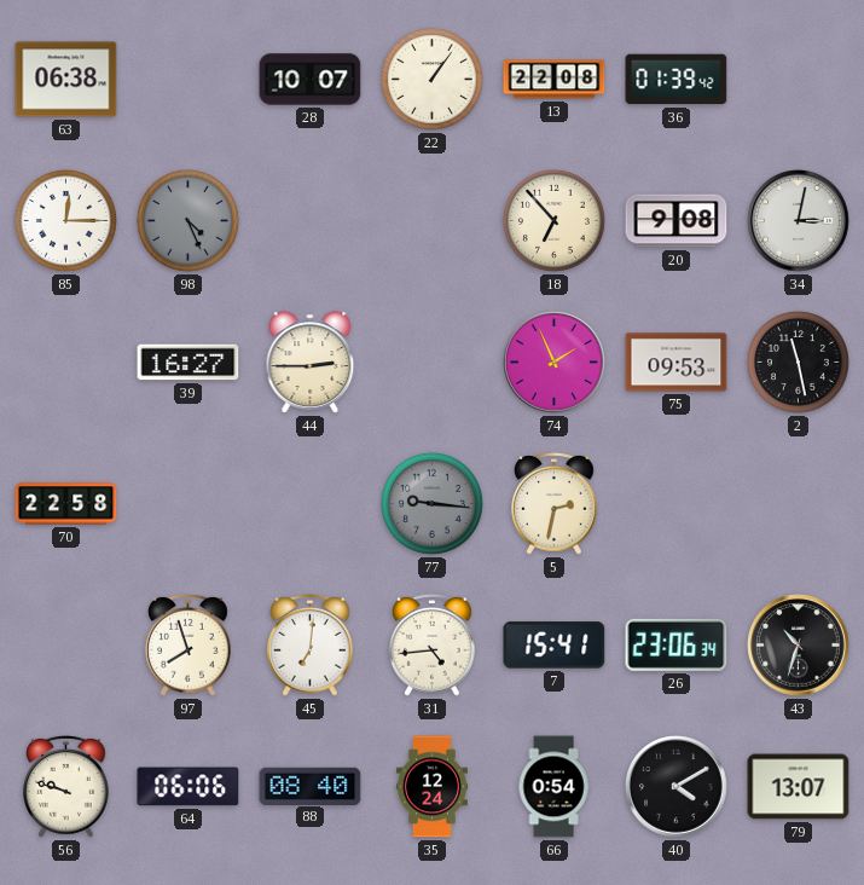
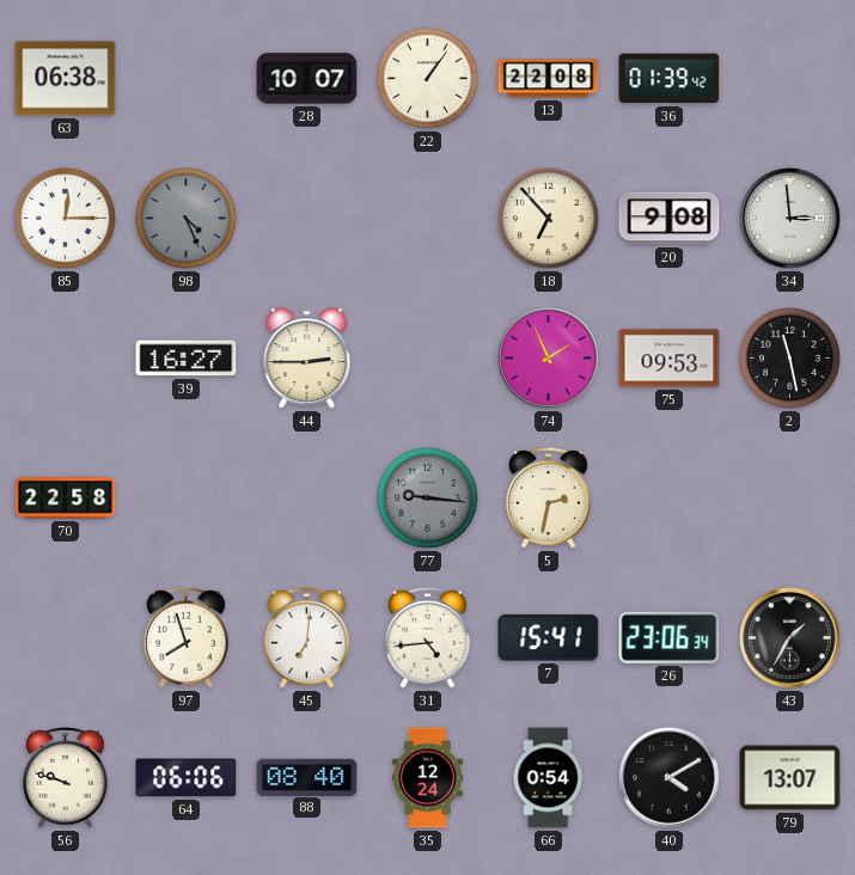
34: 3:02 -> 2:59
43: 10:33 -> 1:35
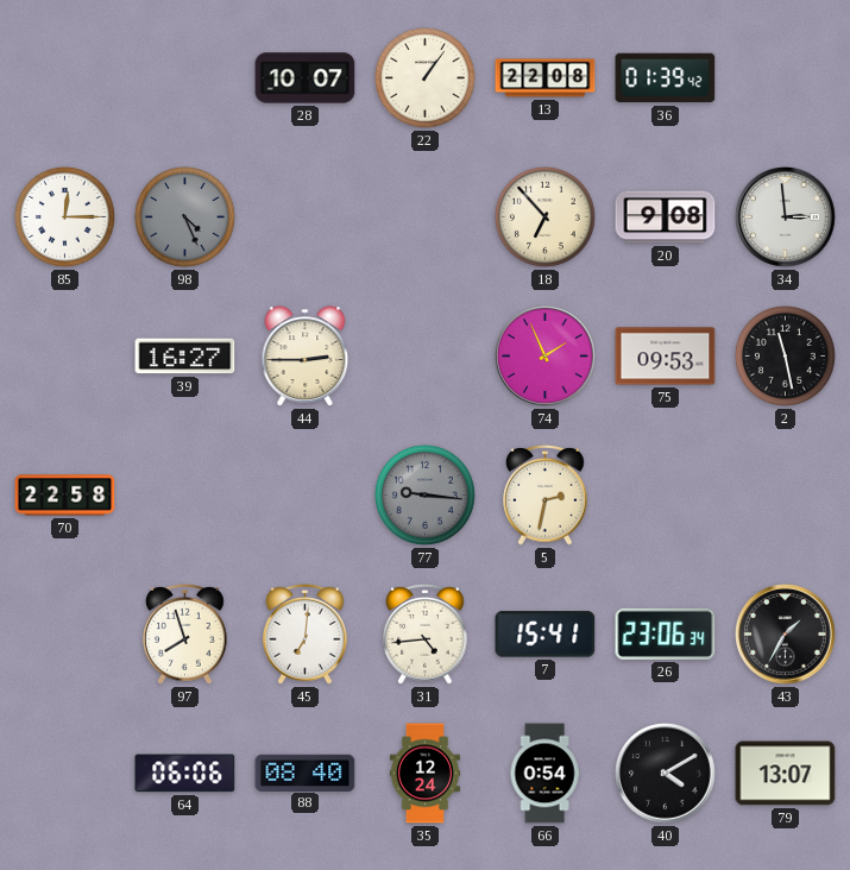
63: 06:38 -> none
56: 9:48 -> none
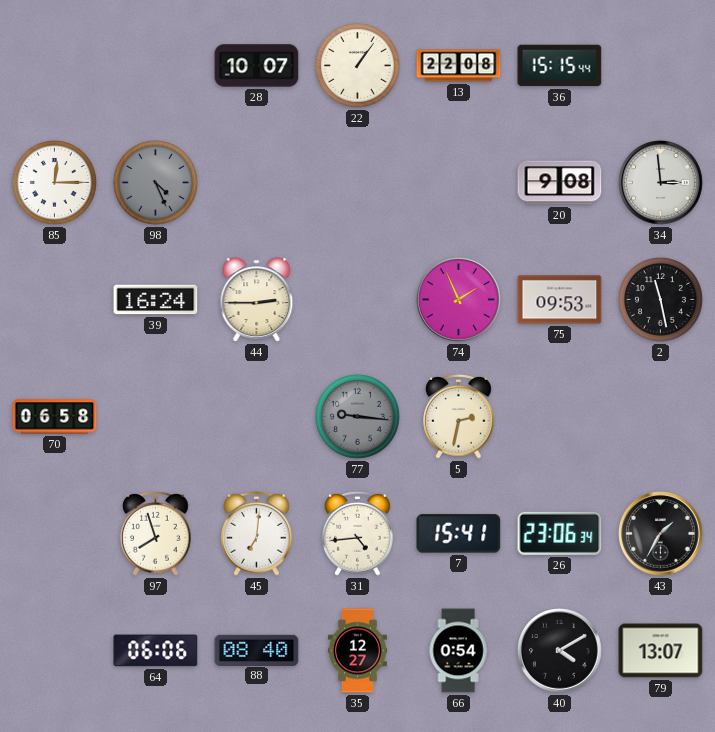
36: 01:39 -> 15:15
18: 6:53 -> none
39: 16:27 -> 16:24
70: 22:58 -> 06:58
35: 12:24 -> 12:27
